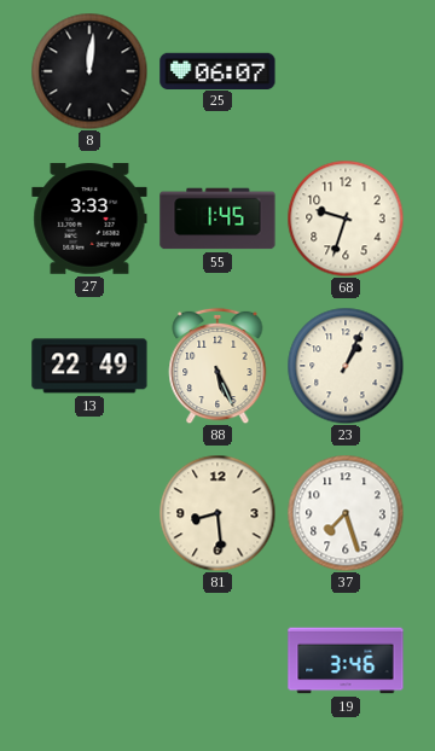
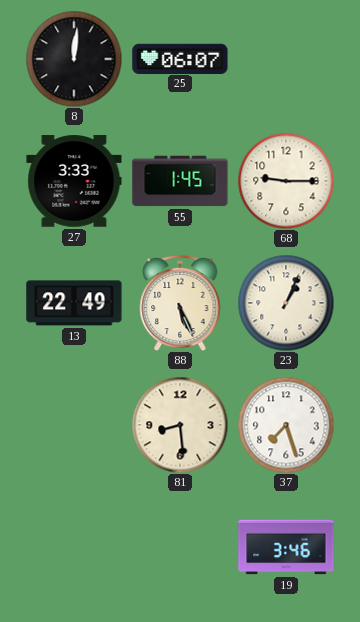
68: 9:33 -> 9:15
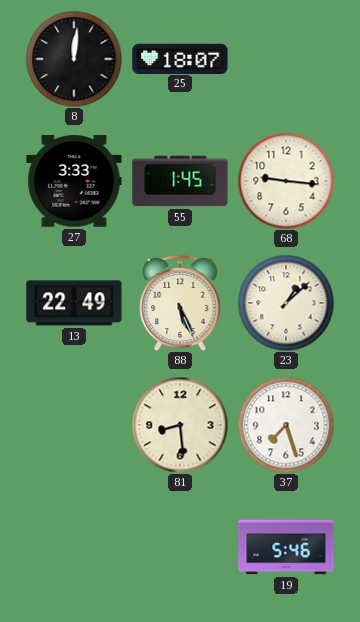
25: 06:07 -> 18:07
68: 9:15 -> 9:16
23: 1:04 -> 1:08
19: 3:46 -> 5:46
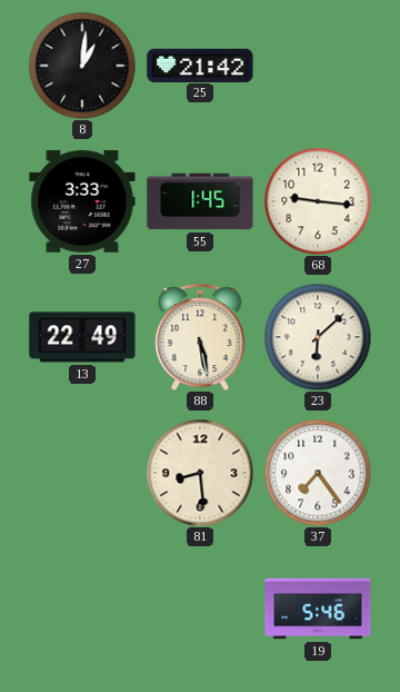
8: 12:01 -> 1:01
25: 18:07 -> 21:42
88: 5:26 -> 5:28
23: 1:08 -> 6:08
37: 7:27 -> 7:24
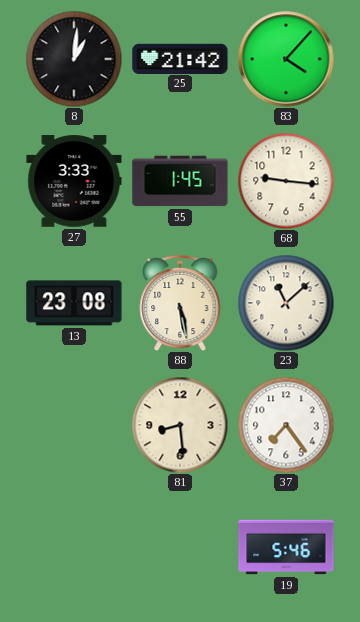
83: none -> 4:07
13: 22:49 -> 23:08
23: 6:08 -> 11:08
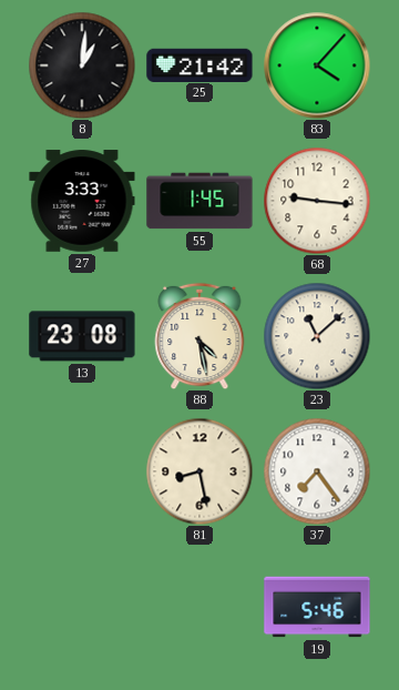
88: 5:28 -> 4:28
81: 8:29 -> 8:28
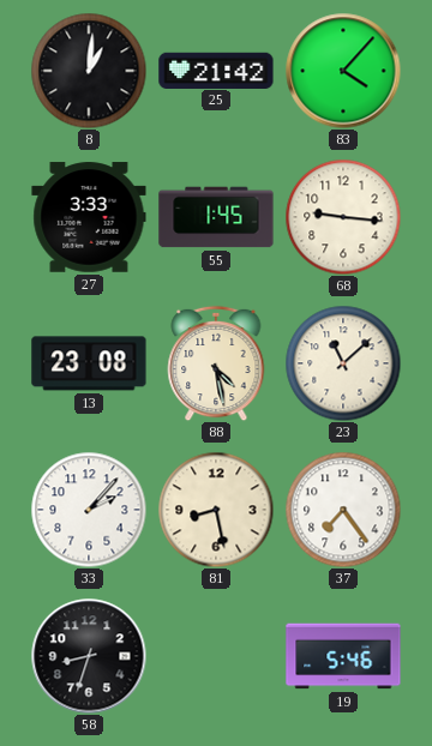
33: none -> 2:07
58: none -> 8:33
